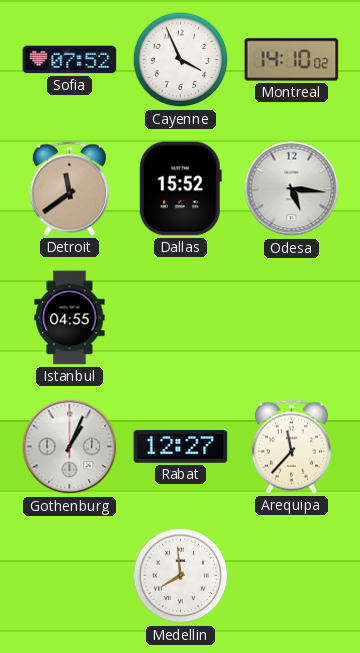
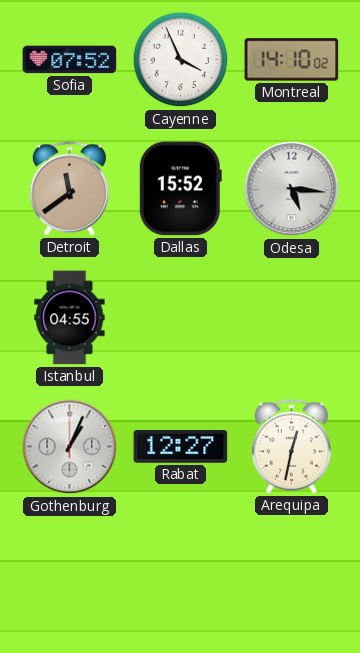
Arequipa: 11:37 -> 12:32
Medellin: 7:59 -> none
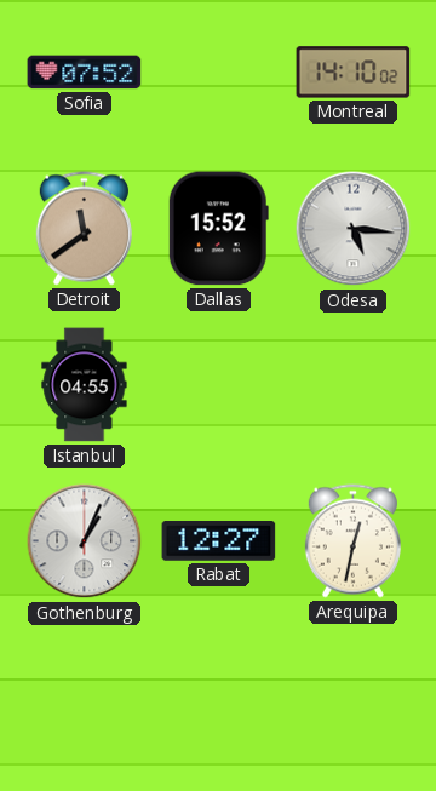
Cayenne: 3:56 -> none
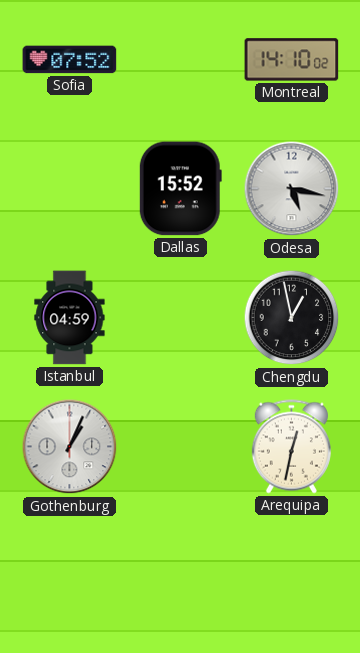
Detroit: 11:39 -> none
Odesa: 5:16 -> 5:17
Istanbul: 04:55 -> 04:59
Chengdu: none -> 12:58
Rabat: 12:27 -> none
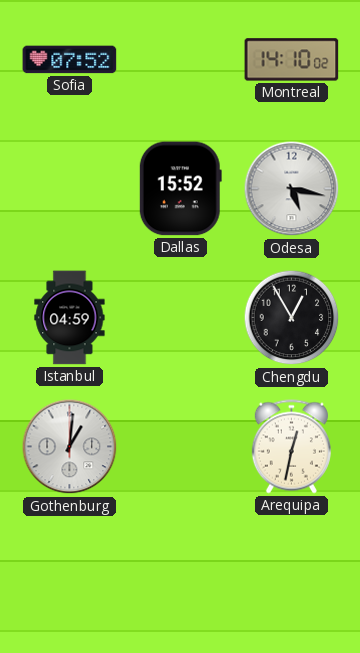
Chengdu: 12:58 -> 12:55
Gothenburg: 1:04 -> 1:01
